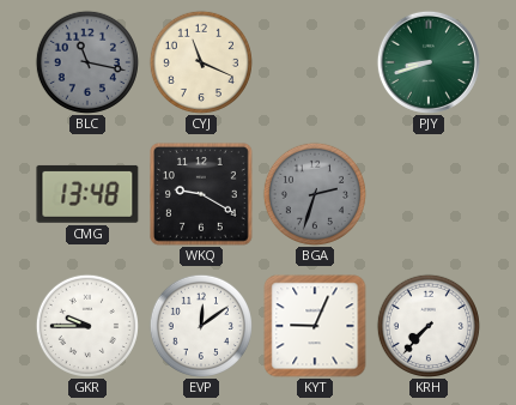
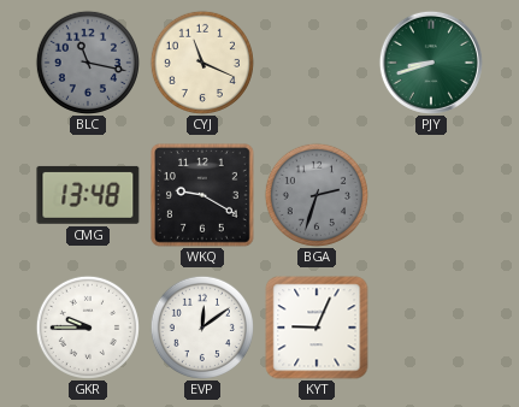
KRH: 7:37 -> none
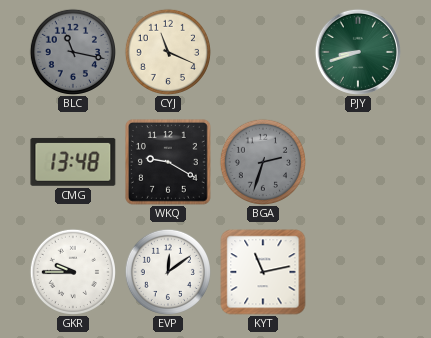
KYT: 9:04 -> 11:13
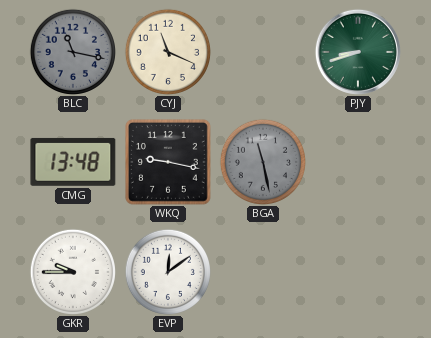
WKQ: 9:20 -> 9:17
BGA: 2:33 -> 11:28
KYT: 11:13 -> none
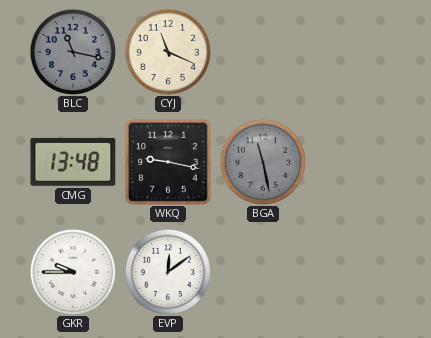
PJY: 8:42 -> none
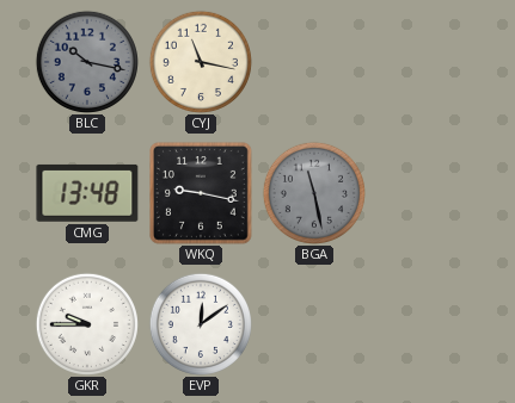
BLC: 11:17 -> 10:17
CYJ: 11:19 -> 11:17
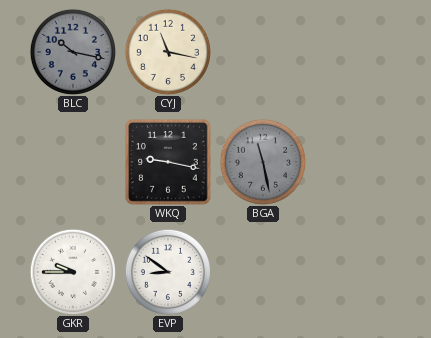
CMG: 13:48 -> none
EVP: 12:09 -> 8:51
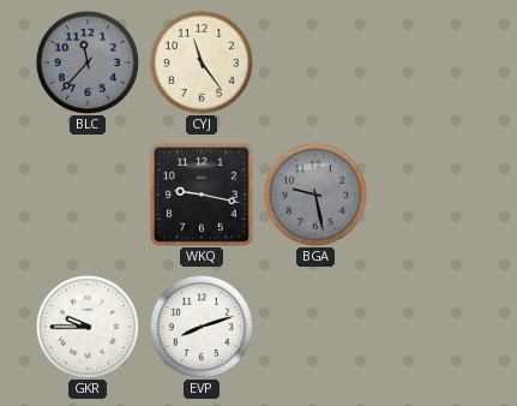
BLC: 10:17 -> 11:37
CYJ: 11:17 -> 11:24
BGA: 11:28 -> 9:28
EVP: 8:51 -> 8:12
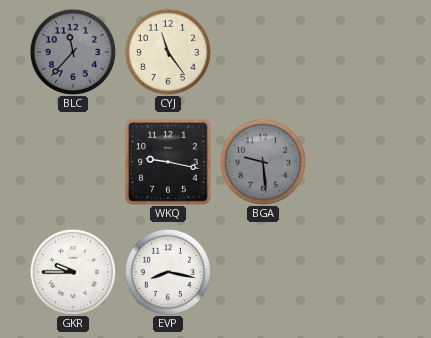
BGA: 9:28 -> 9:29
EVP: 8:12 -> 8:17
